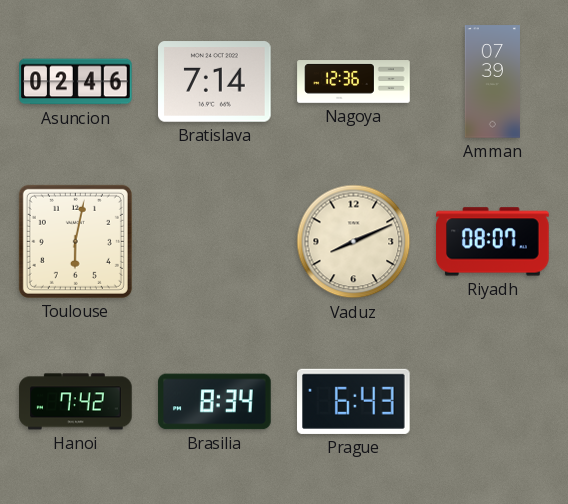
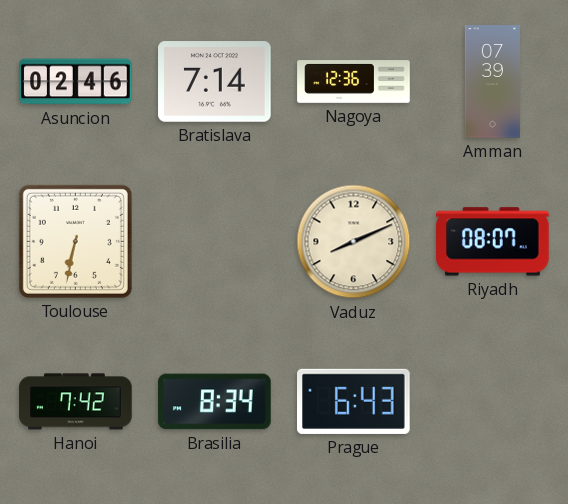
Toulouse: 6:02 -> 6:32
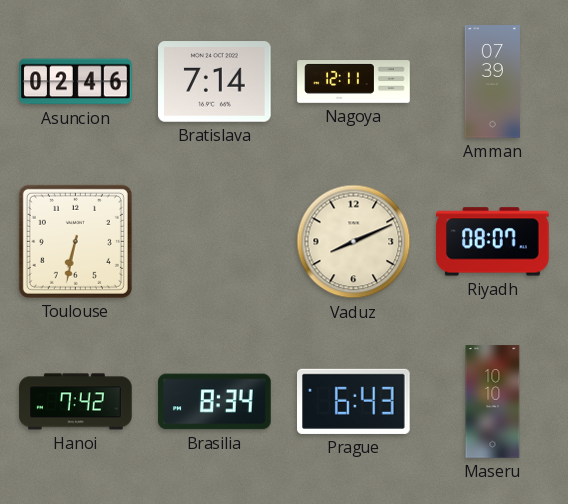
Nagoya: 12:36 -> 12:11
Maseru: none -> 10:10
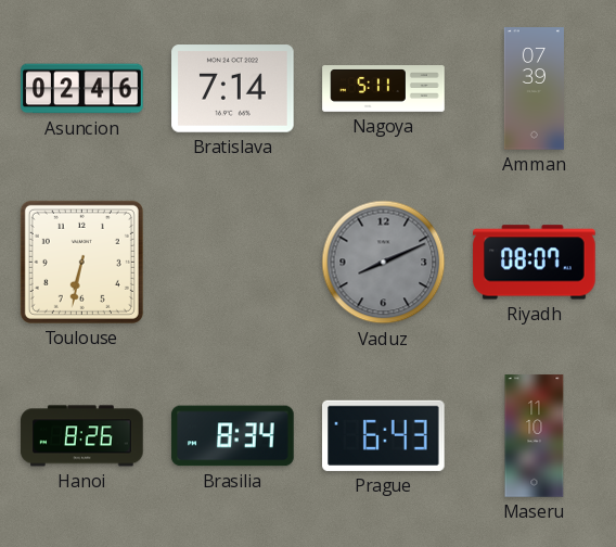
Nagoya: 12:11 -> 5:11
Vaduz dial: cream -> grey
Hanoi: 7:42 -> 8:26
Maseru: 10:10 -> 11:10
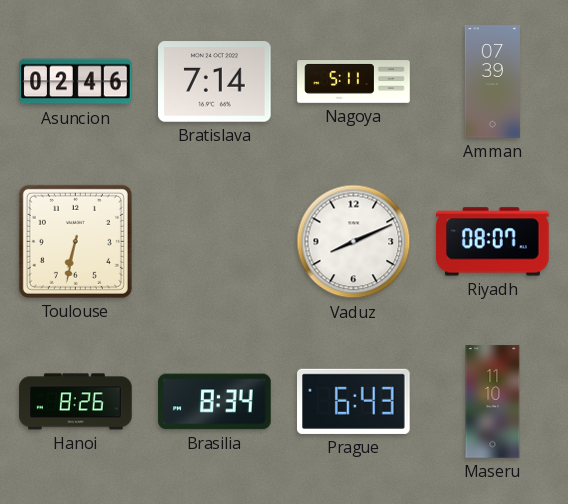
Vaduz dial: grey -> white
